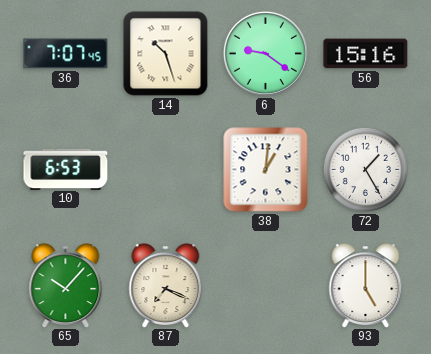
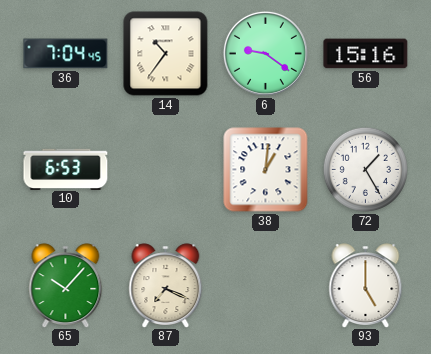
36: 7:07 -> 7:04
14: 10:27 -> 10:36
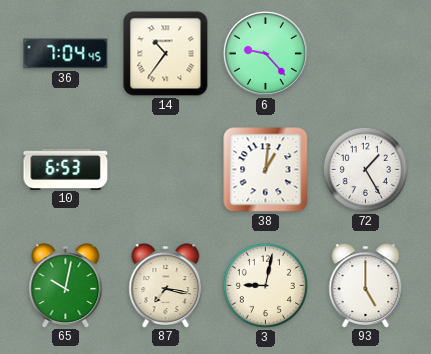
6: 9:21 -> 9:23
56: 15:16 -> none
65: 10:07 -> 10:02
87: 7:19 -> 7:17
3: none -> 9:02
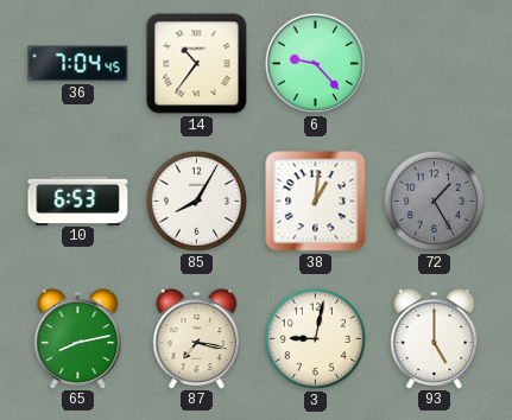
85: none -> 8:05
72 dial: white -> grey
65: 10:02 -> 8:13
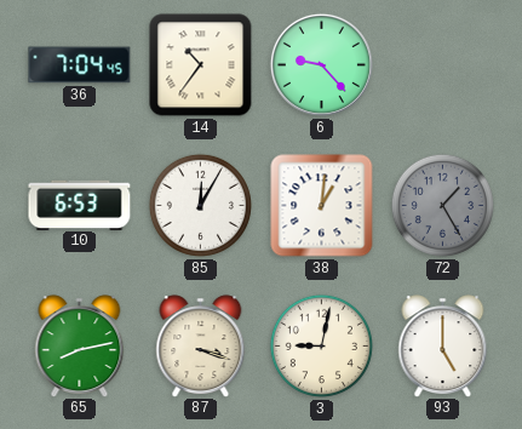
85: 8:05 -> 12:05
87: 7:17 -> 3:18
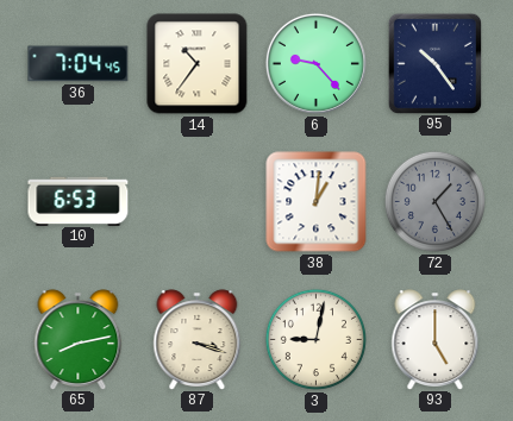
95: none -> 10:24
85: 12:05 -> none
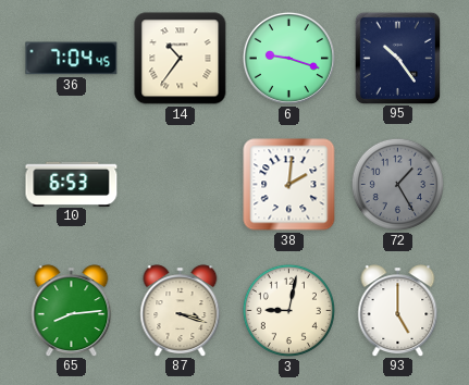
6: 9:23 -> 9:18
38: 1:01 -> 2:01
65: 8:13 -> 8:14
